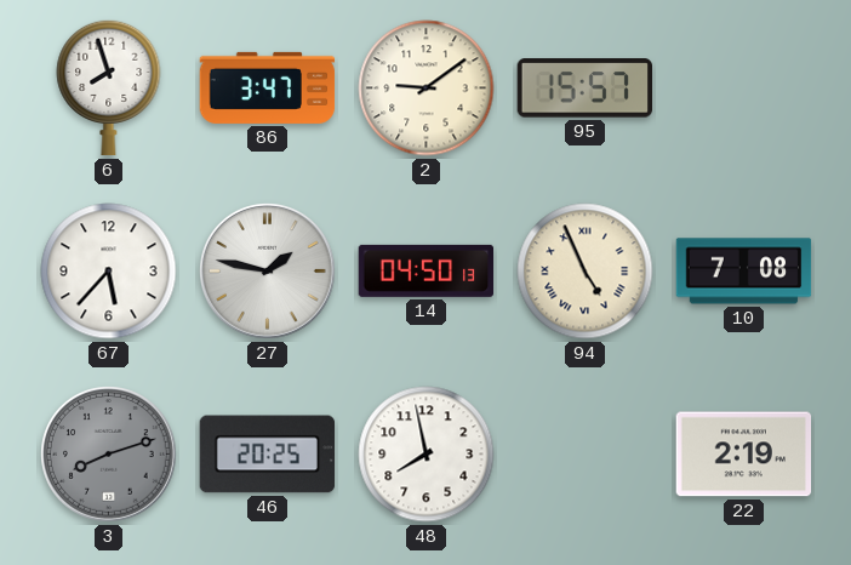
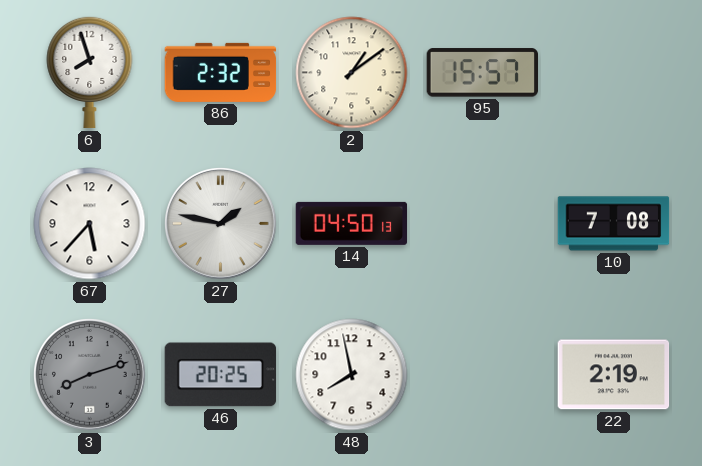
86: 3:47 -> 2:32
2: 9:09 -> 1:09
94: 4:56 -> none
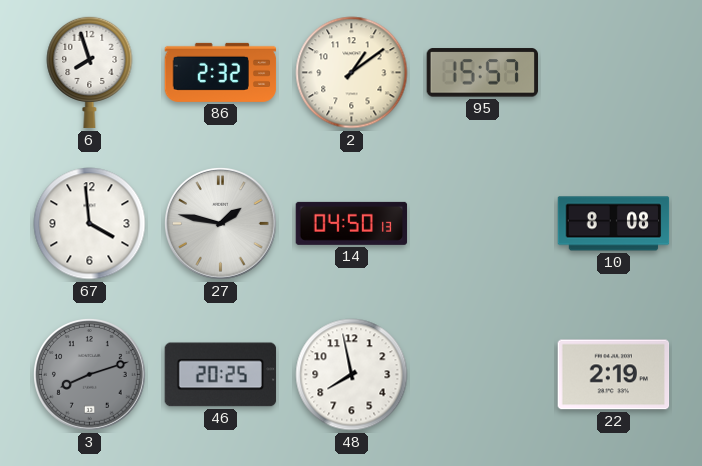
67: 5:37 -> 3:59
10: 7:08 -> 8:08
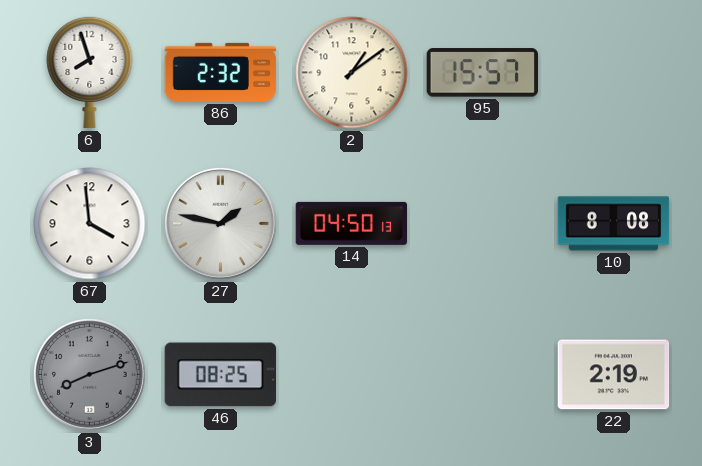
46: 20:25 -> 08:25
48: 7:58 -> none
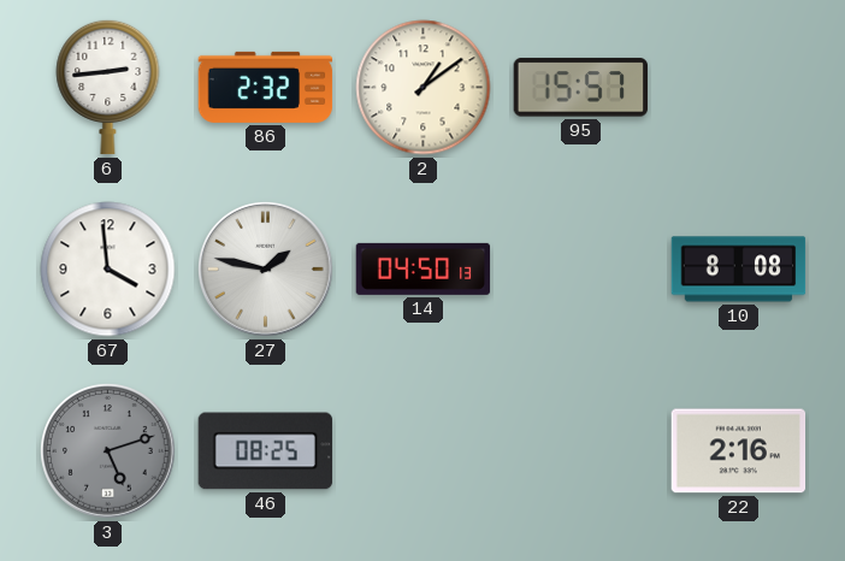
6: 7:57 -> 2:44
3: 8:12 -> 5:12
22: 2:19 -> 2:16
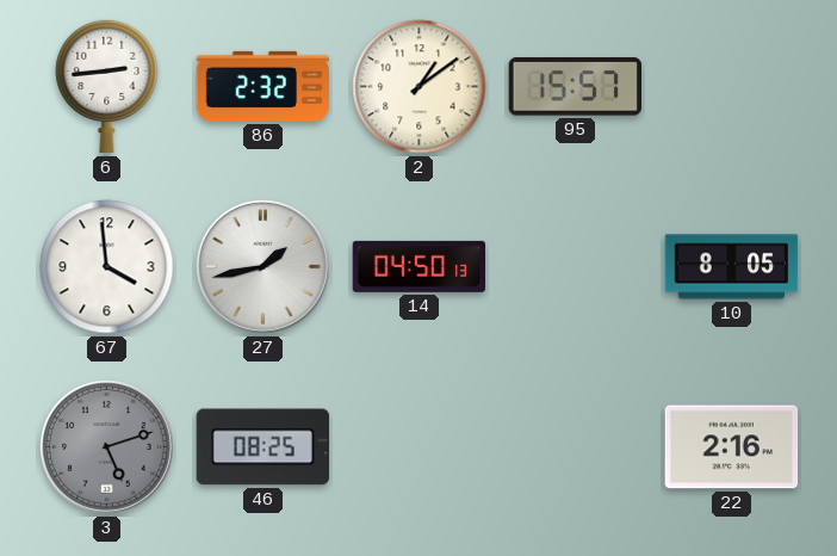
27: 1:47 -> 1:43
10: 8:08 -> 8:05
